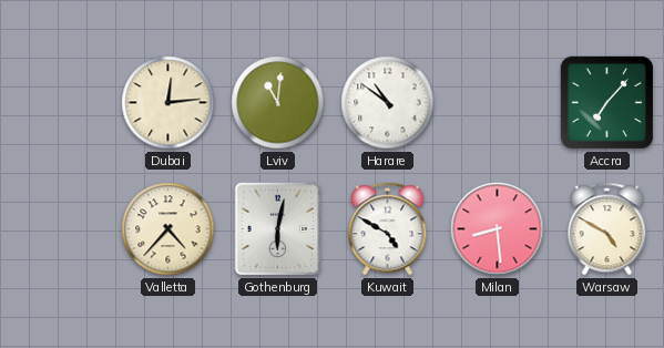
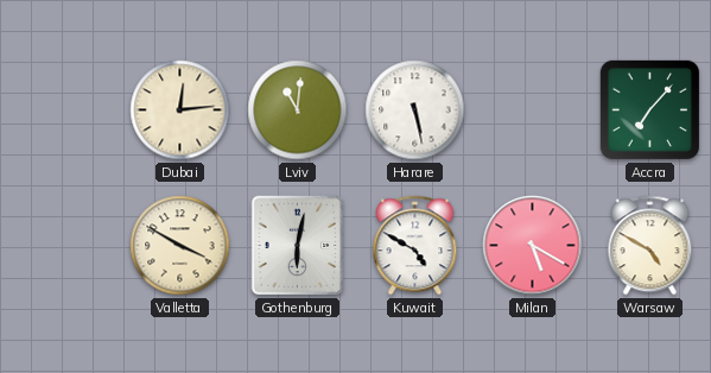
Harare: 10:51 -> 5:28
Valletta: 4:37 -> 3:50
Milan: 8:29 -> 5:20
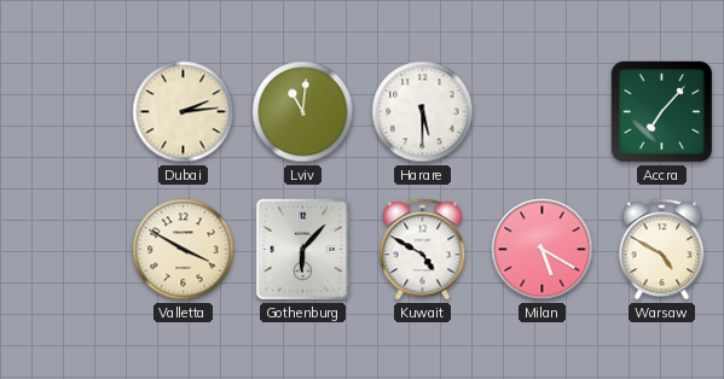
Dubai: 12:14 -> 2:14
Harare: 5:28 -> 5:30
Gothenburg: 6:02 -> 6:07
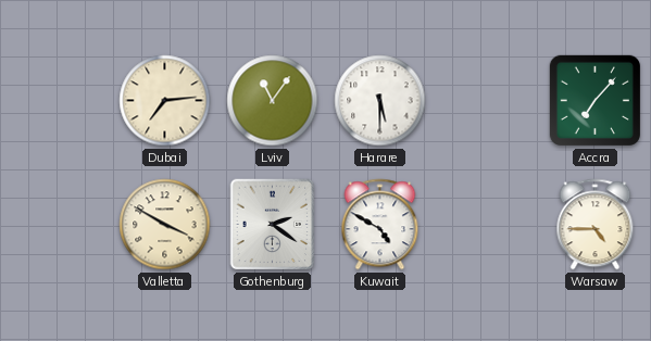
Dubai: 2:14 -> 7:14
Lviv: 11:01 -> 11:06
Gothenburg: 6:07 -> 2:21
Milan: 5:20 -> none
Warsaw: 4:50 -> 4:45
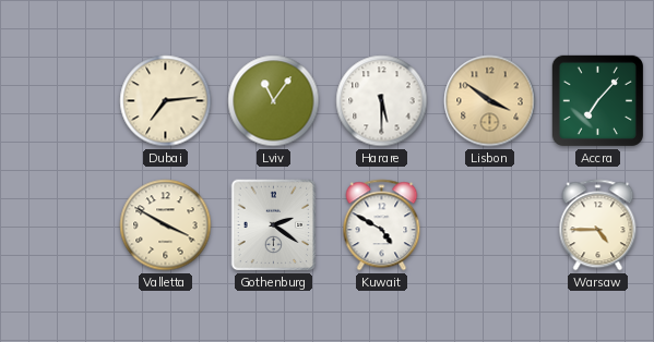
Lisbon: none -> 3:51
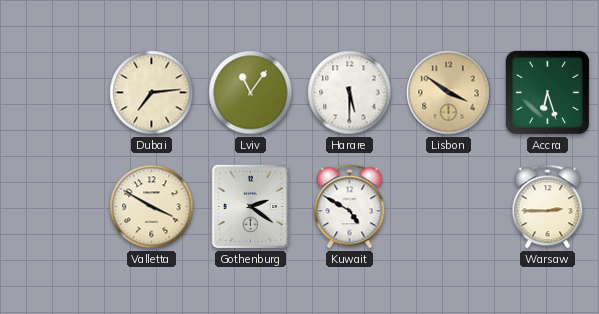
Accra: 7:07 -> 6:27
Warsaw: 4:45 -> 2:45
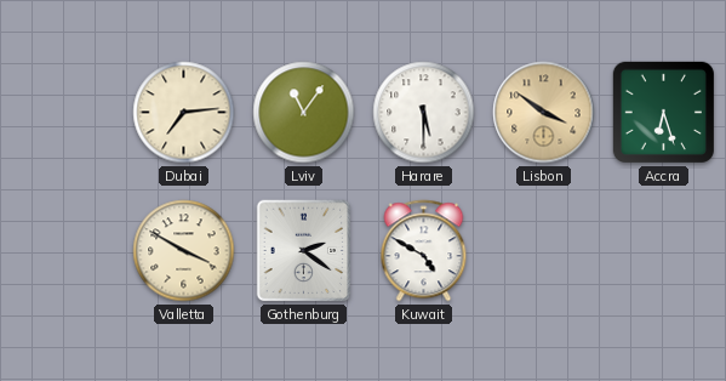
Warsaw: 2:45 -> none
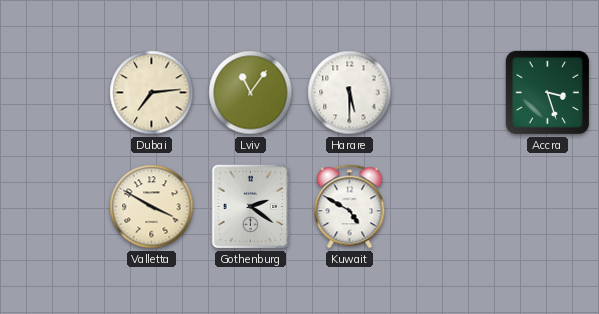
Lisbon: 3:51 -> none
Accra: 6:27 -> 3:27
